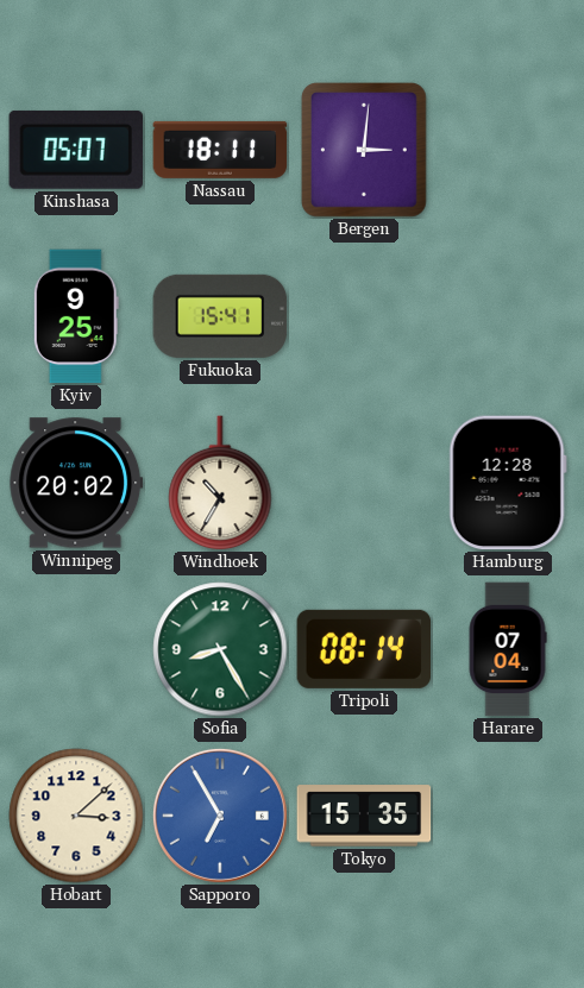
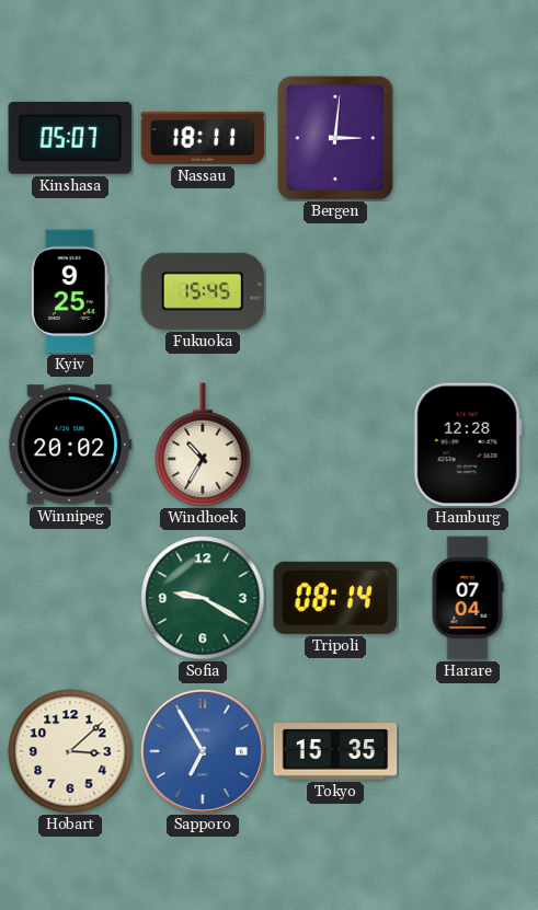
Fukuoka: 15:41 -> 15:45
Sofia: 8:25 -> 9:20
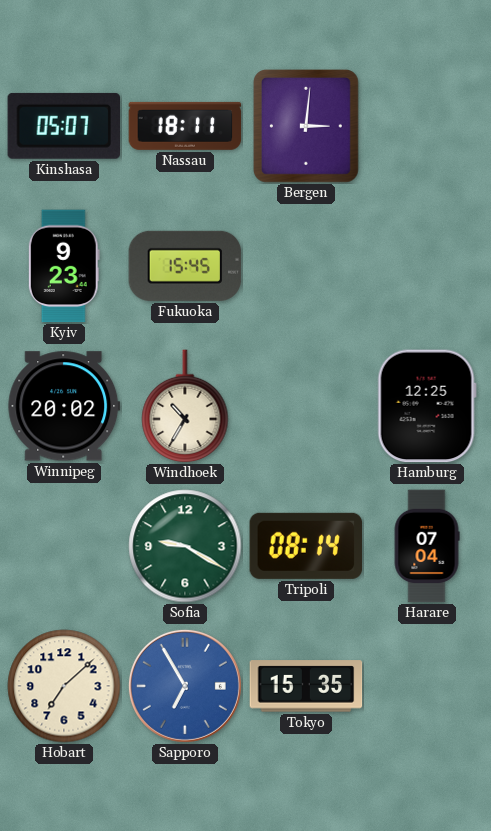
Kyiv: 9:25 -> 9:23
Hamburg: 12:28 -> 12:25
Hobart: 3:08 -> 7:08
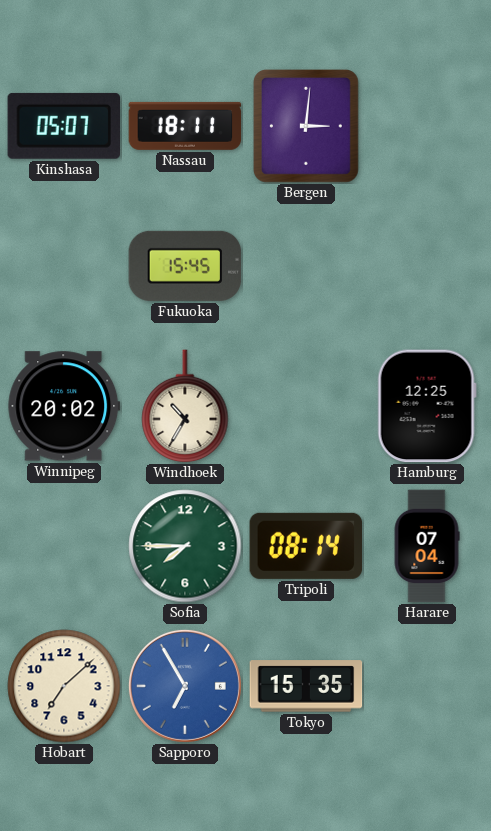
Kyiv: 9:23 -> none
Sofia: 9:20 -> 7:45
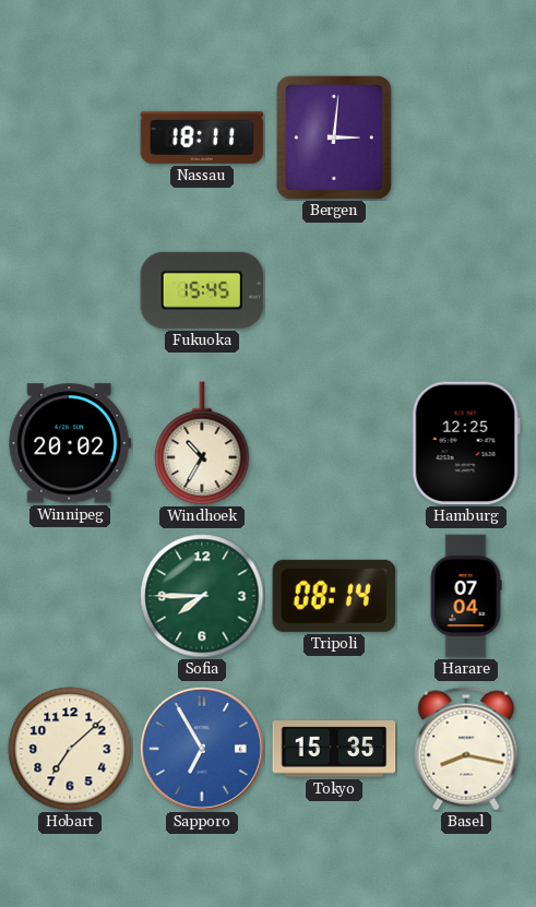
Kinshasa: 05:07 -> none
Basel: none -> 8:17
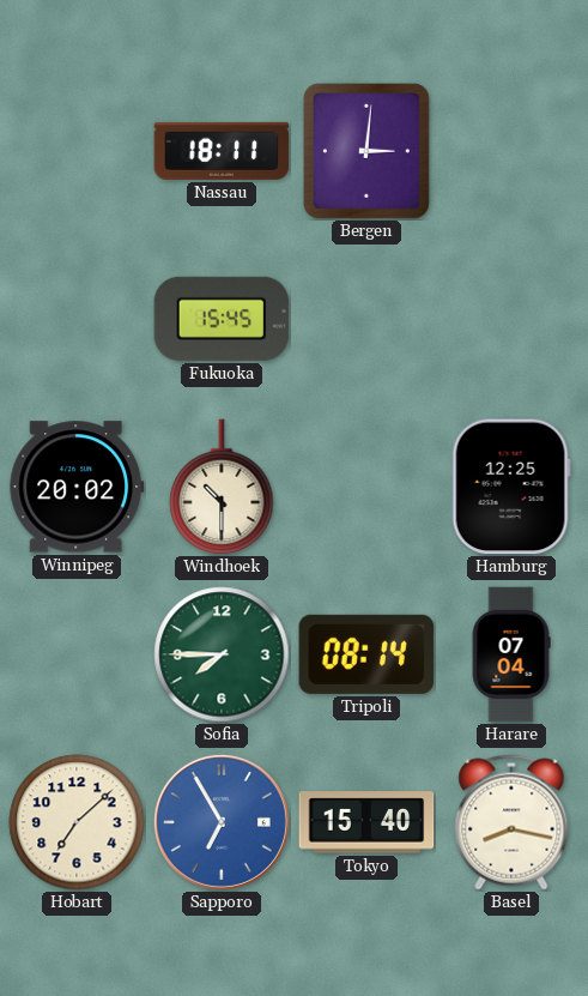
Windhoek: 10:35 -> 10:30
Tokyo: 15:35 -> 15:40
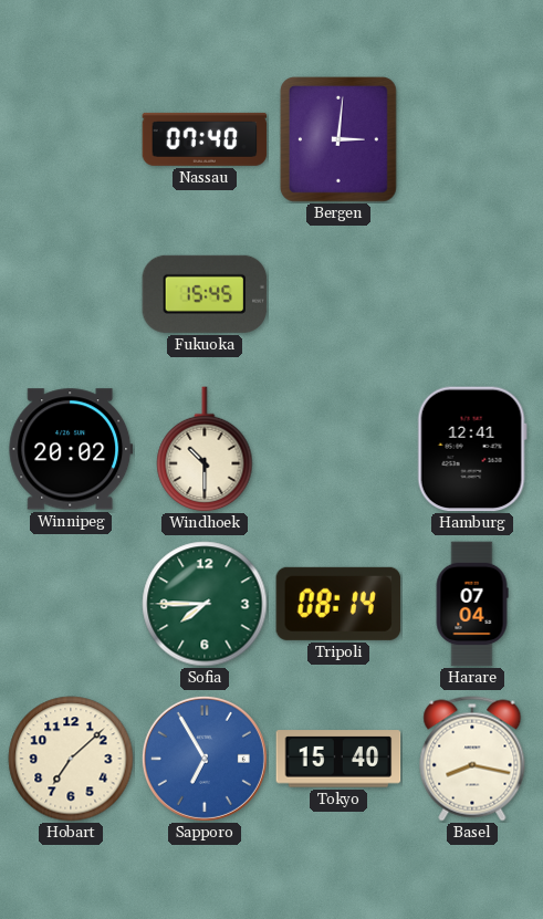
Nassau: 18:11 -> 07:40
Hamburg: 12:25 -> 12:41
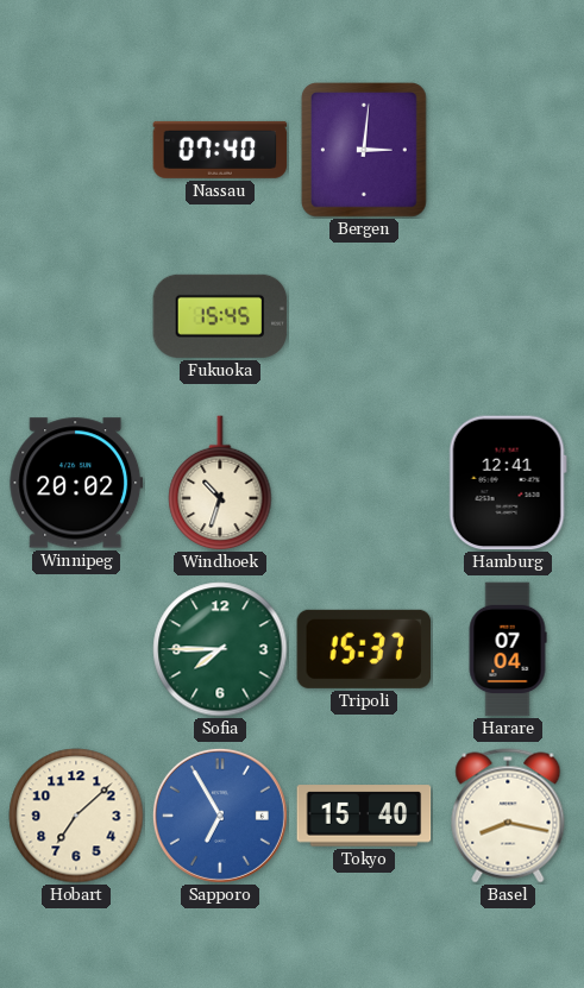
Windhoek: 10:30 -> 10:33
Tripoli: 08:14 -> 15:37
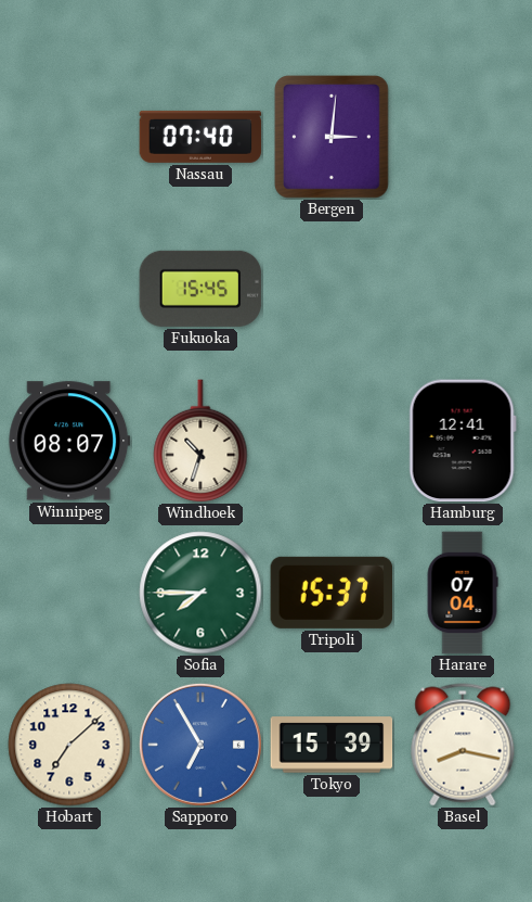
Winnipeg: 20:02 -> 08:07
Tokyo: 15:40 -> 15:39
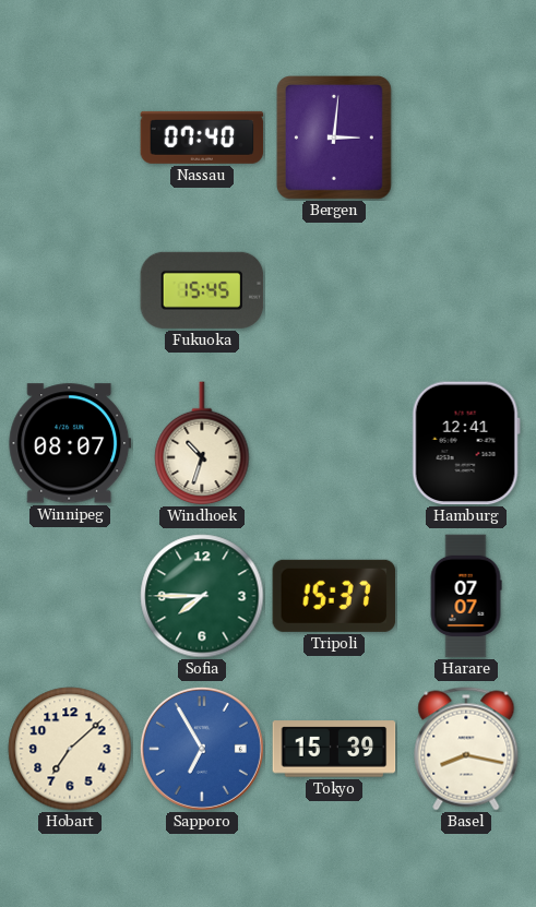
Harare: 07:04 -> 07:07
